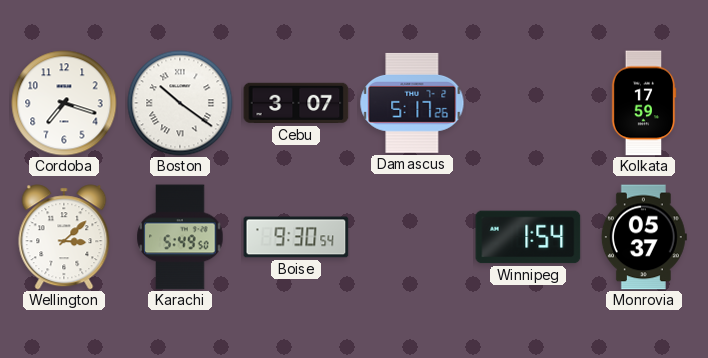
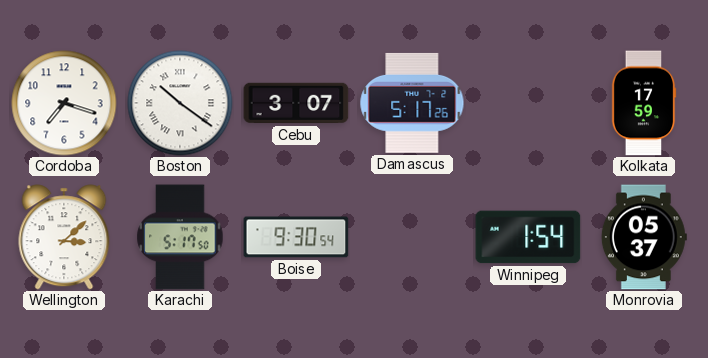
Karachi: 5:49 -> 5:17
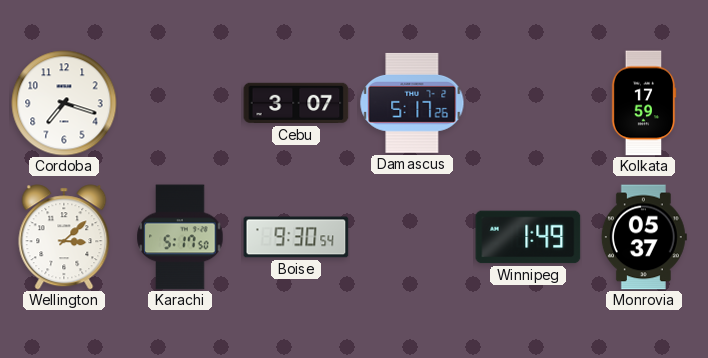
Boston: 10:21 -> none
Winnipeg: 1:54 -> 1:49
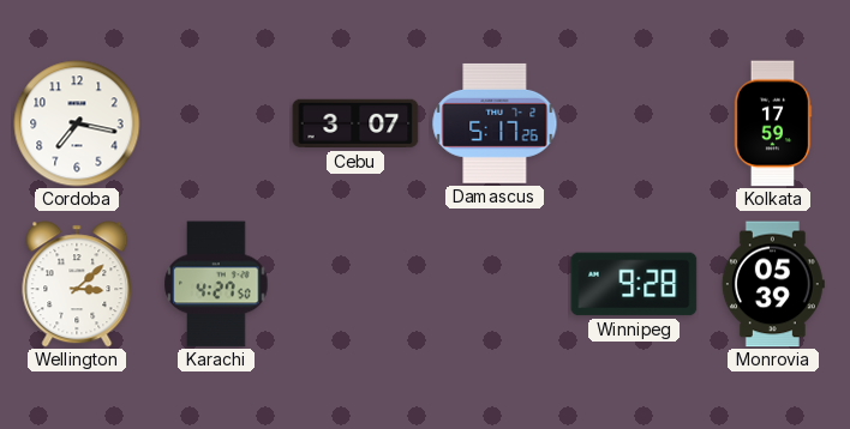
Cordoba: 7:18 -> 7:17
Karachi: 5:17 -> 4:27
Boise: 9:30 -> none
Winnipeg: 1:49 -> 9:28
Monrovia: 05:37 -> 05:39
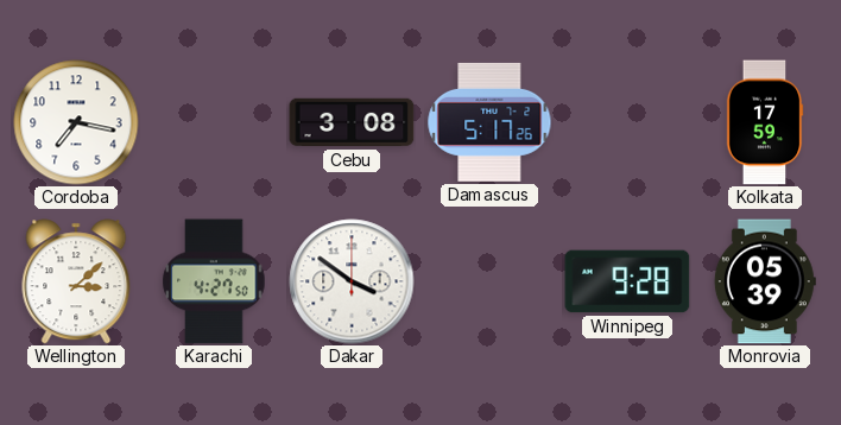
Cebu: 3:07 -> 3:08
Dakar: none -> 3:51
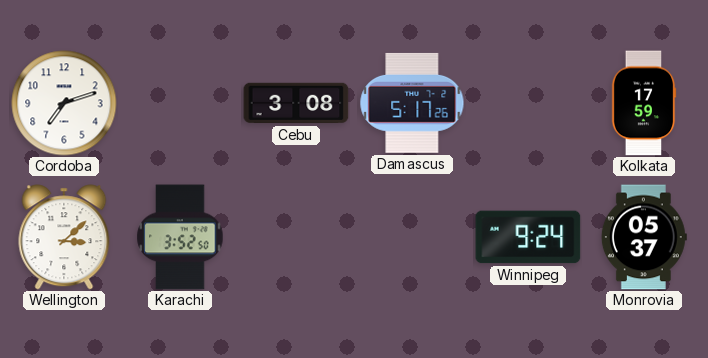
Cordoba: 7:17 -> 7:12
Karachi: 4:27 -> 3:52
Dakar: 3:51 -> none
Winnipeg: 9:28 -> 9:24
Monrovia: 05:39 -> 05:37
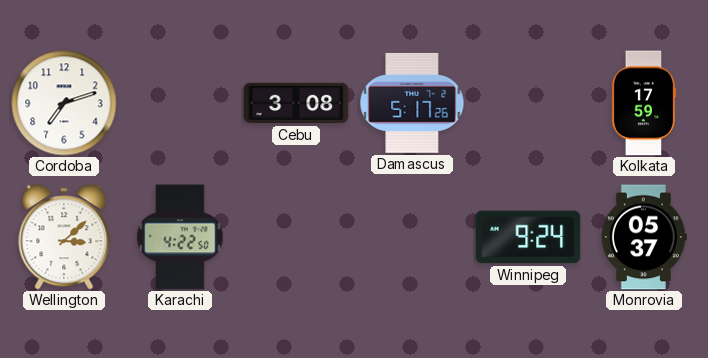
Karachi: 3:52 -> 4:22
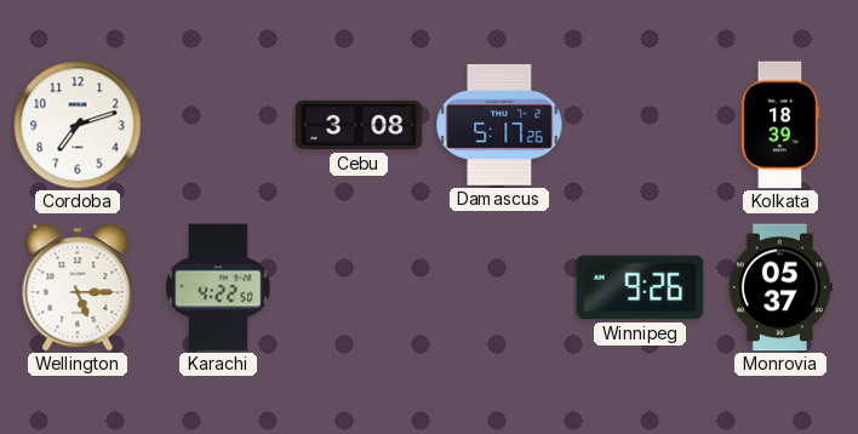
Kolkata: 17:59 -> 18:39
Wellington: 3:08 -> 5:15
Winnipeg: 9:24 -> 9:26
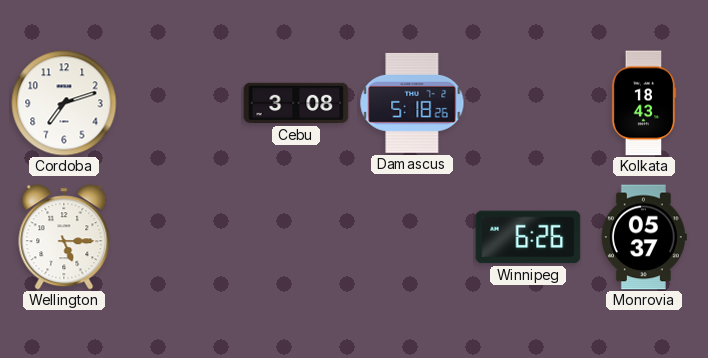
Damascus: 5:17 -> 5:18
Kolkata: 18:39 -> 18:43
Karachi: 4:22 -> none
Winnipeg: 9:26 -> 6:26
